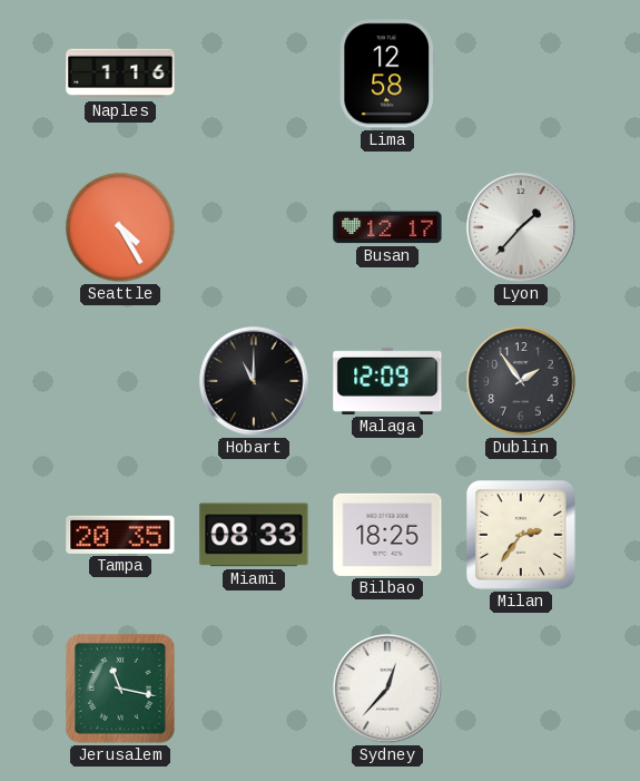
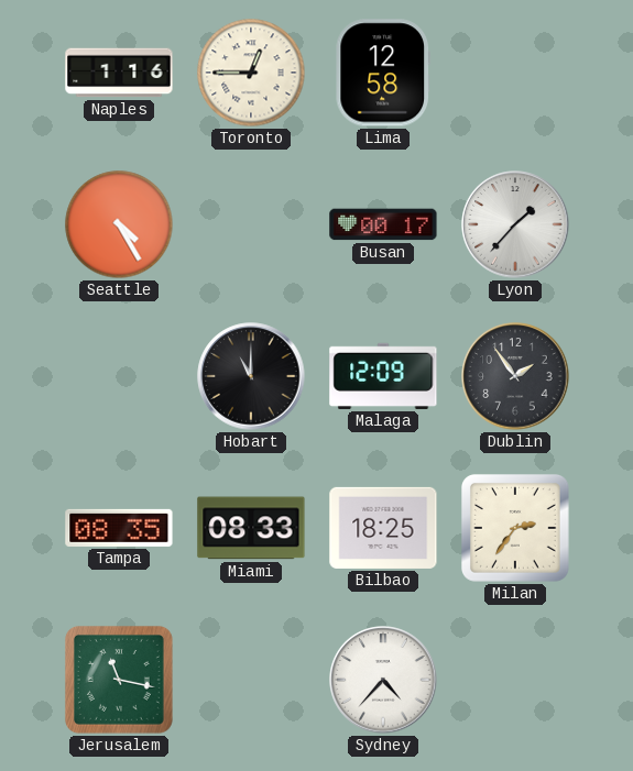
Toronto: none -> 12:45
Busan: 12:17 -> 00:17
Tampa: 20:35 -> 08:35
Sydney: 12:37 -> 4:37
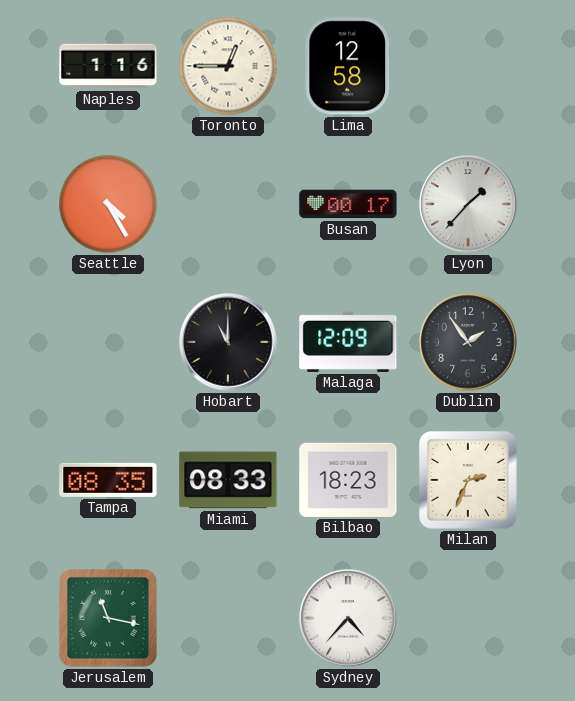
Bilbao: 18:25 -> 18:23
Milan: 2:36 -> 2:34
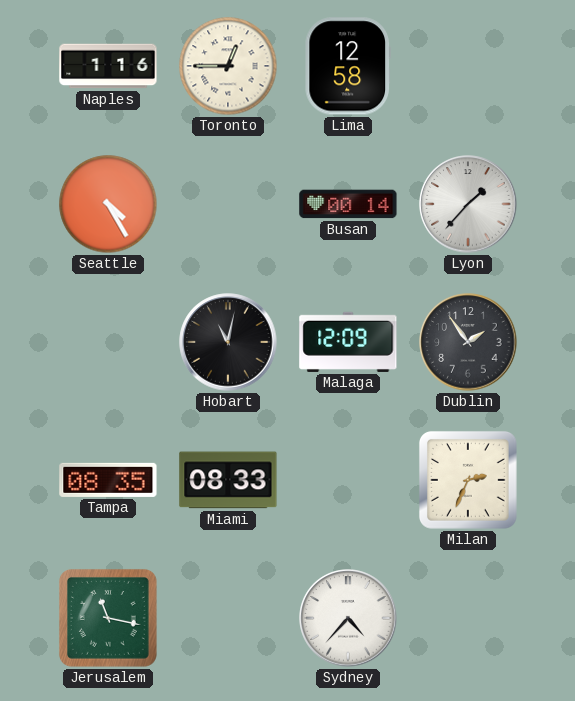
Busan: 00:17 -> 00:14
Hobart: 11:00 -> 11:02
Bilbao: 18:23 -> none
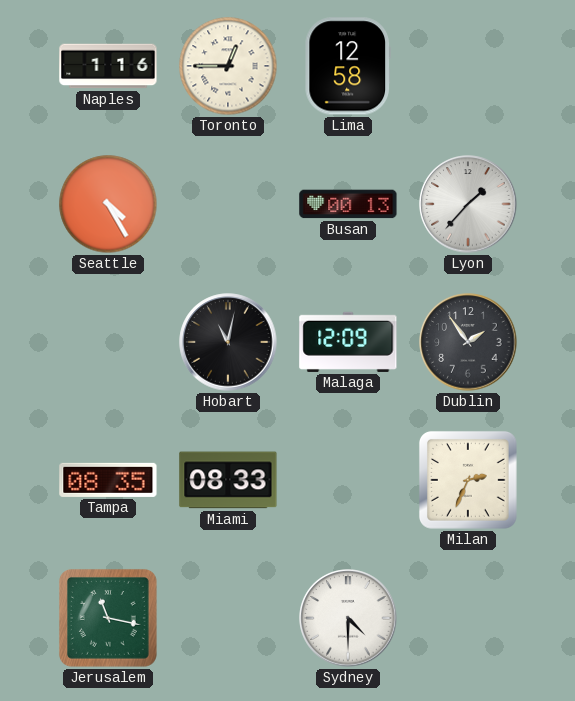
Busan: 00:14 -> 00:13
Sydney: 4:37 -> 4:30
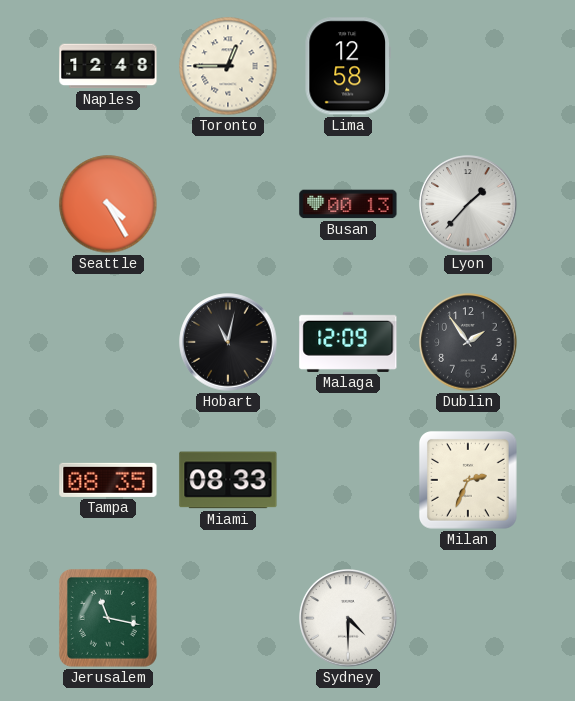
Naples: 1:16 -> 12:48
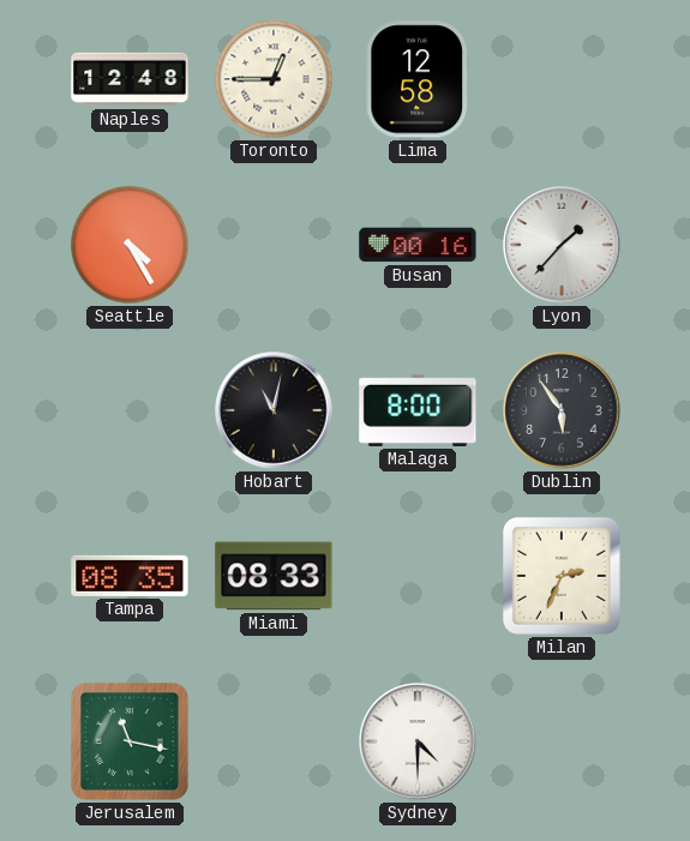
Busan: 00:13 -> 00:16
Malaga: 12:09 -> 8:00
Dublin: 1:54 -> 5:54
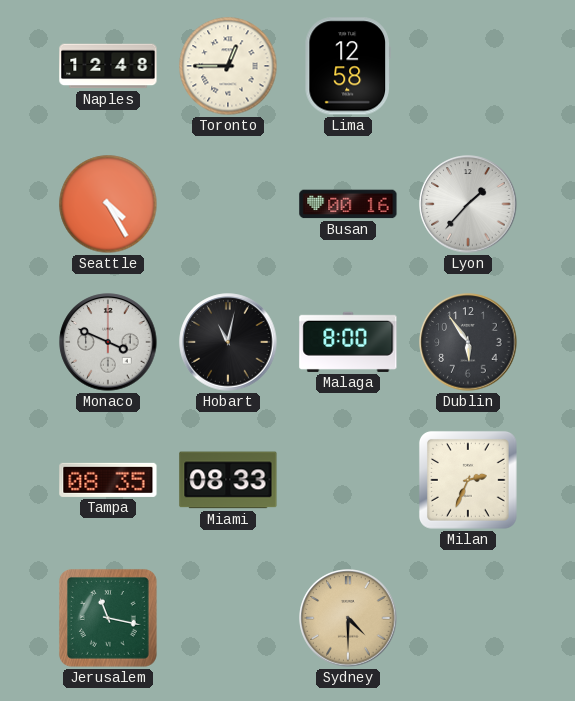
Monaco: none -> 3:49
Sydney dial: white -> champagne
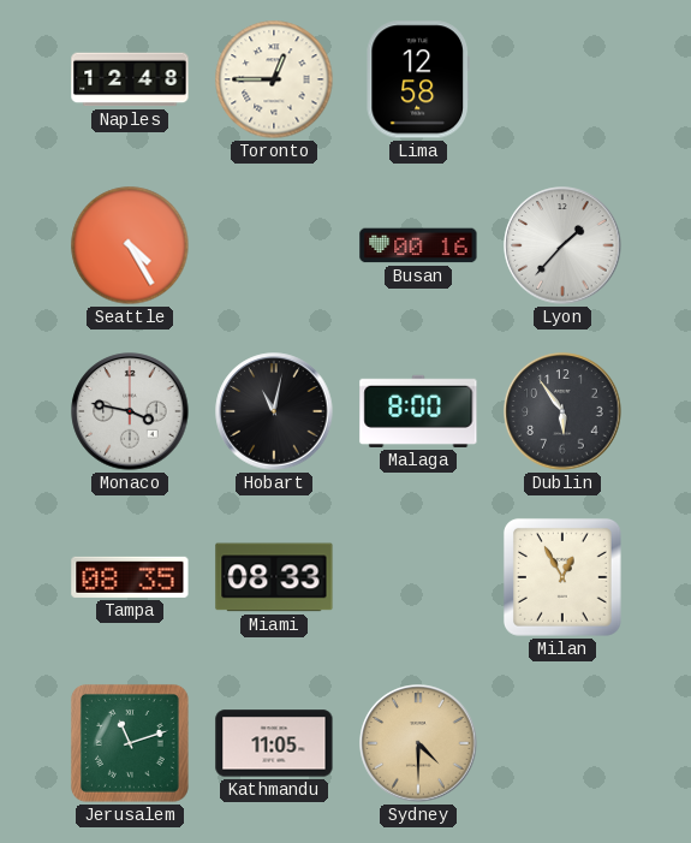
Monaco: 3:49 -> 3:47
Milan: 2:34 -> 12:55
Jerusalem: 11:17 -> 11:12
Kathmandu: none -> 11:05
